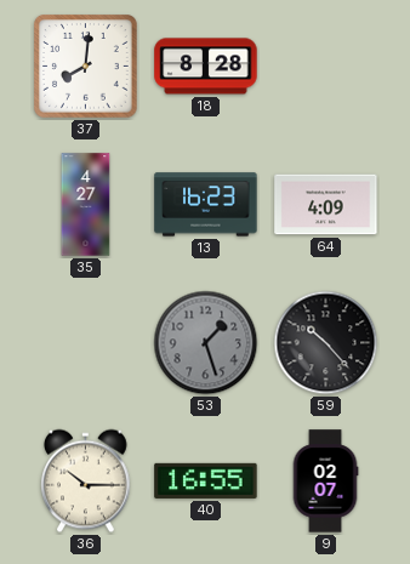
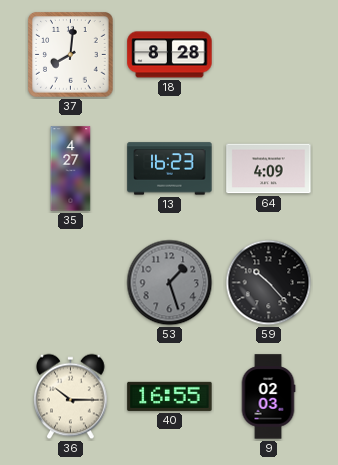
9: 02:07 -> 02:03
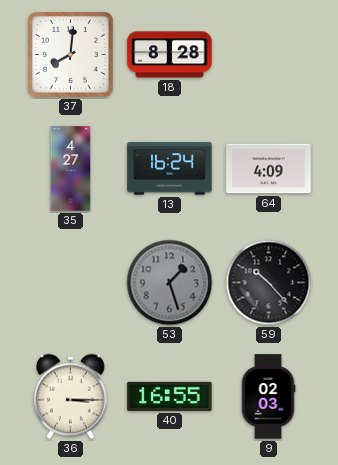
13: 16:23 -> 16:24
36: 10:15 -> 3:15
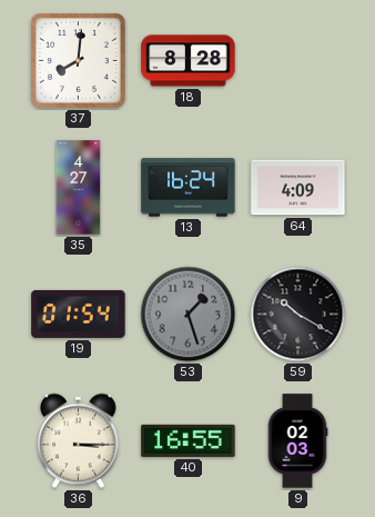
19: none -> 01:54
59: 10:23 -> 10:20
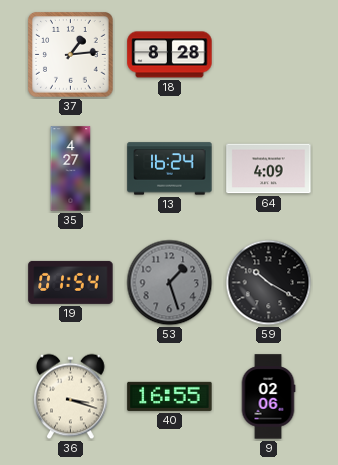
37: 8:01 -> 1:14
36: 3:15 -> 3:18
9: 02:03 -> 02:06
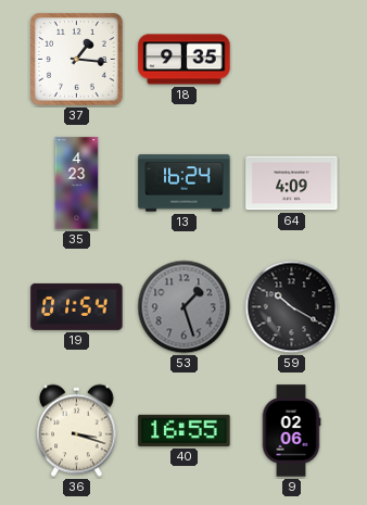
37: 1:14 -> 1:16
18: 8:28 -> 9:35
35: 4:27 -> 4:23
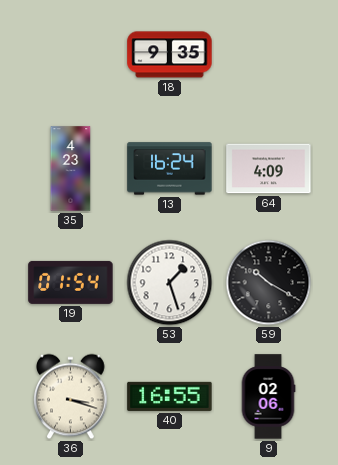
37: 1:16 -> none
53 dial: grey -> white
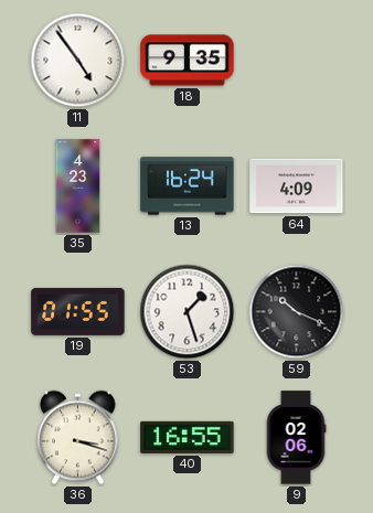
11: none -> 4:54
19: 01:54 -> 01:55
59: 10:20 -> 10:19
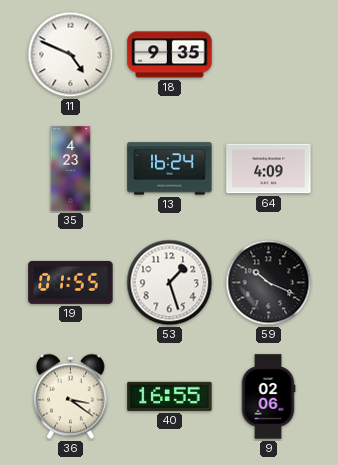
11: 4:54 -> 4:49
36: 3:18 -> 3:21
